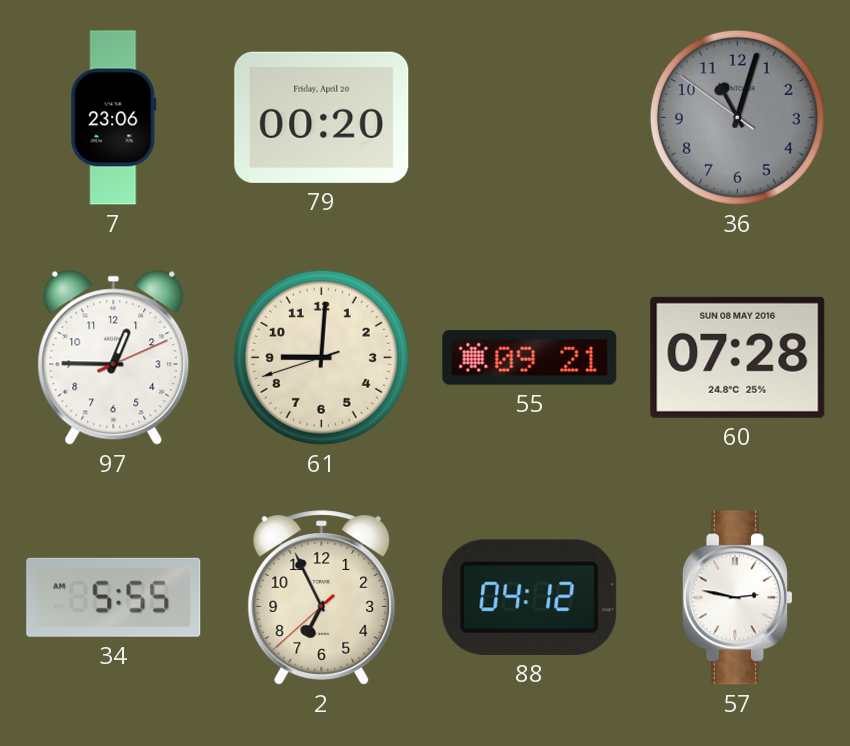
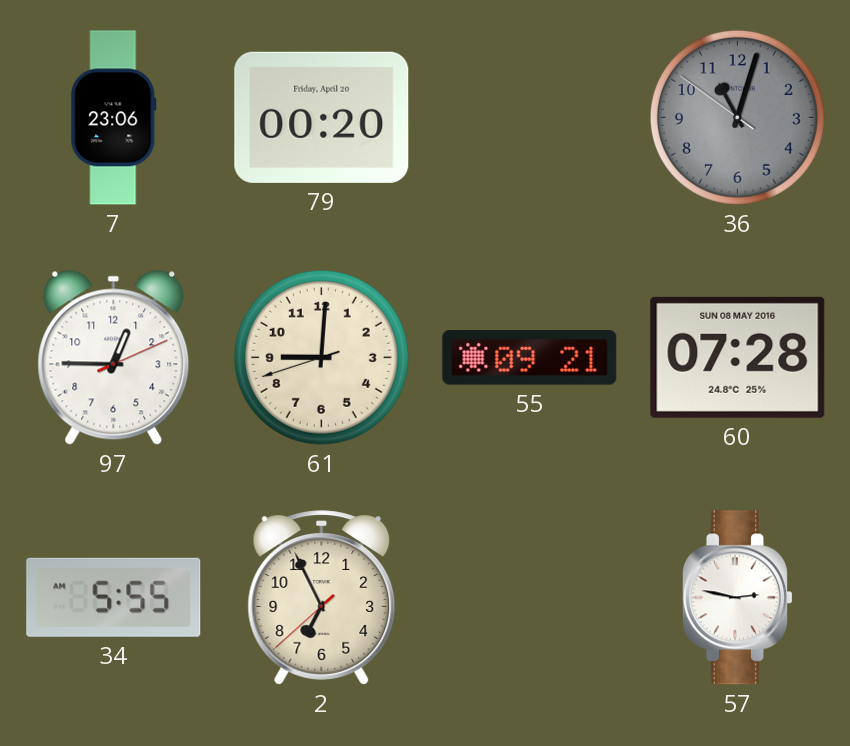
88: 04:12 -> none
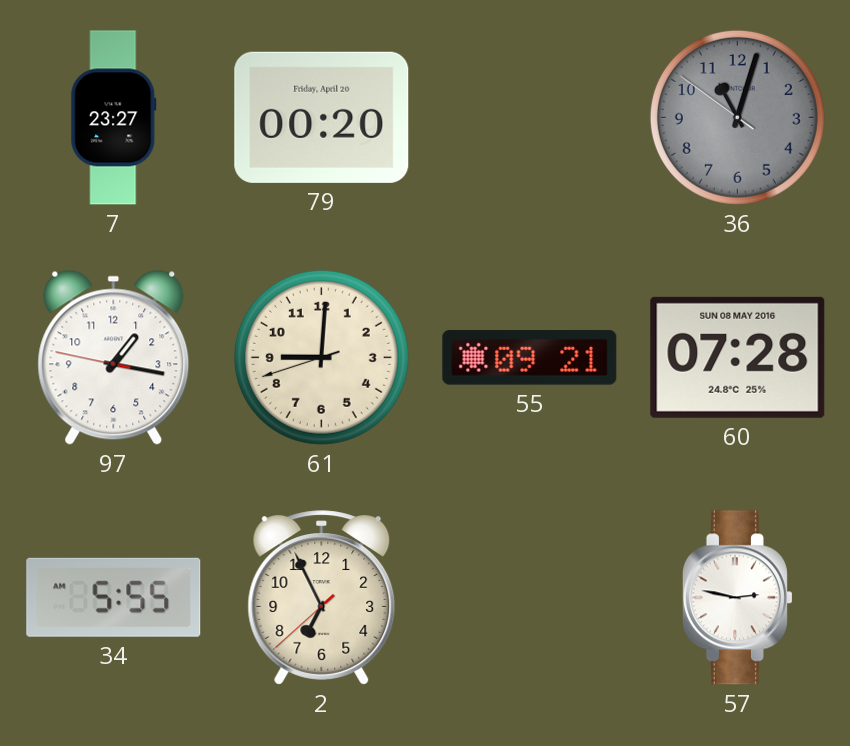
7: 23:06 -> 23:27
97: 12:45 -> 1:16
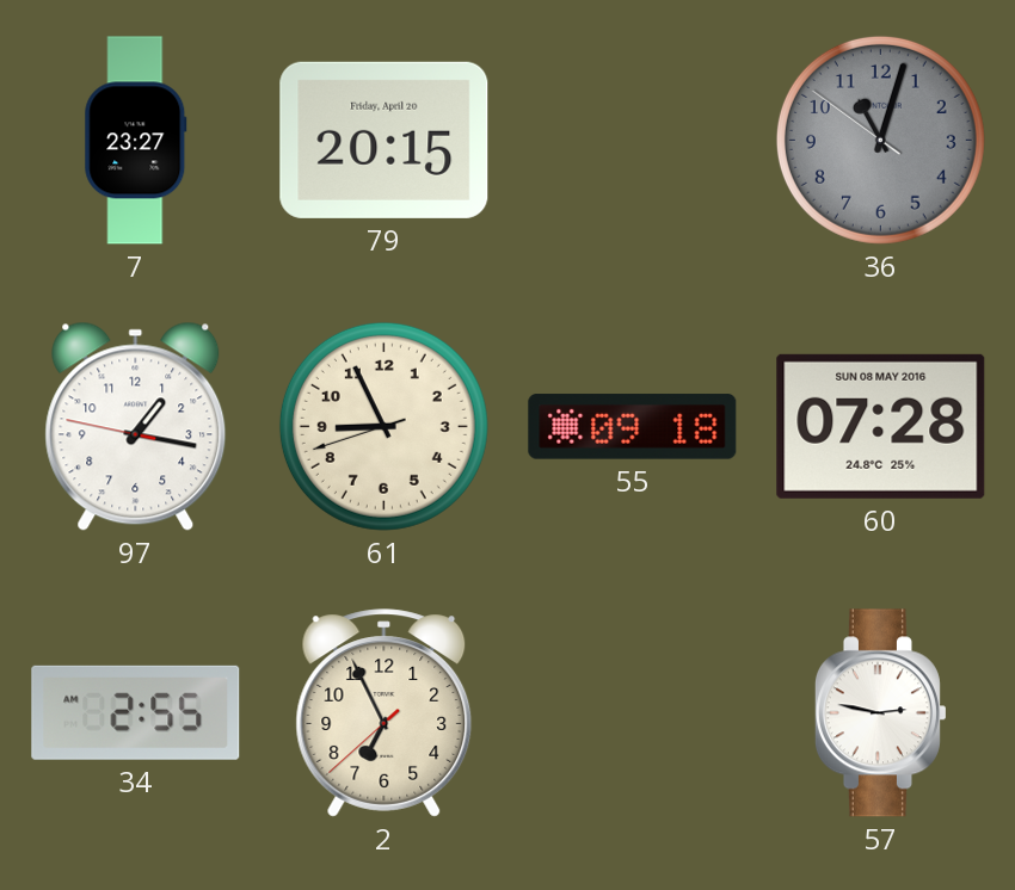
79: 00:20 -> 20:15
61: 9:00 -> 8:55
55: 09:21 -> 09:18
34: 5:55 -> 2:55
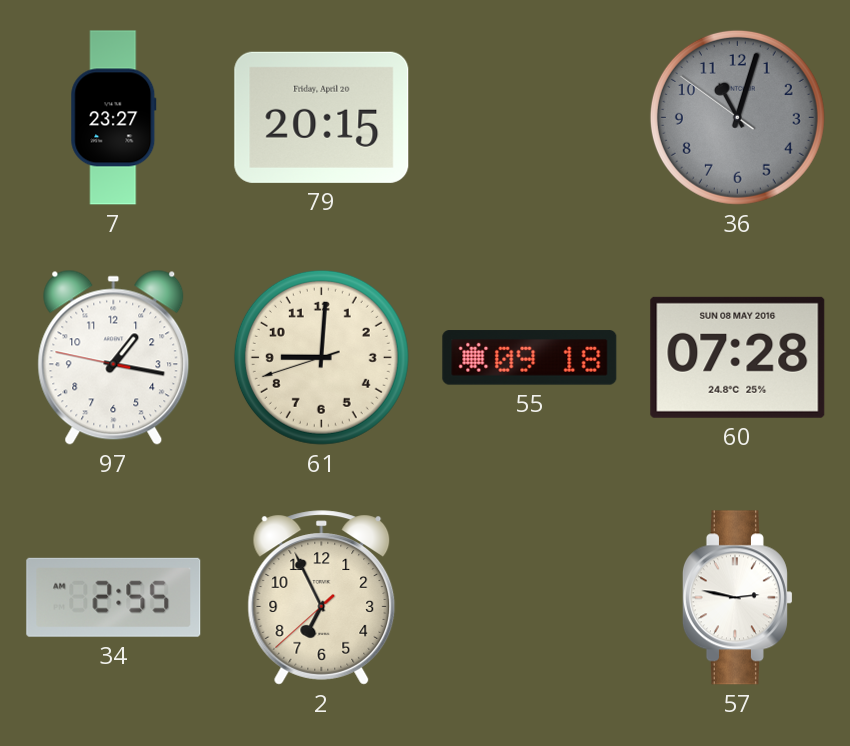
61: 8:55 -> 9:00
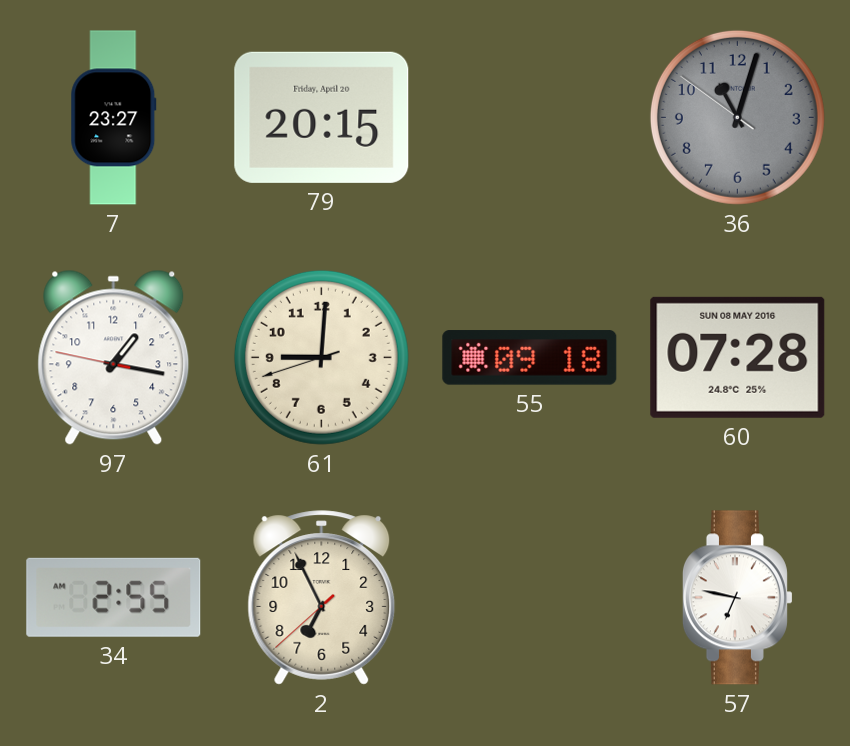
57: 2:47 -> 6:47
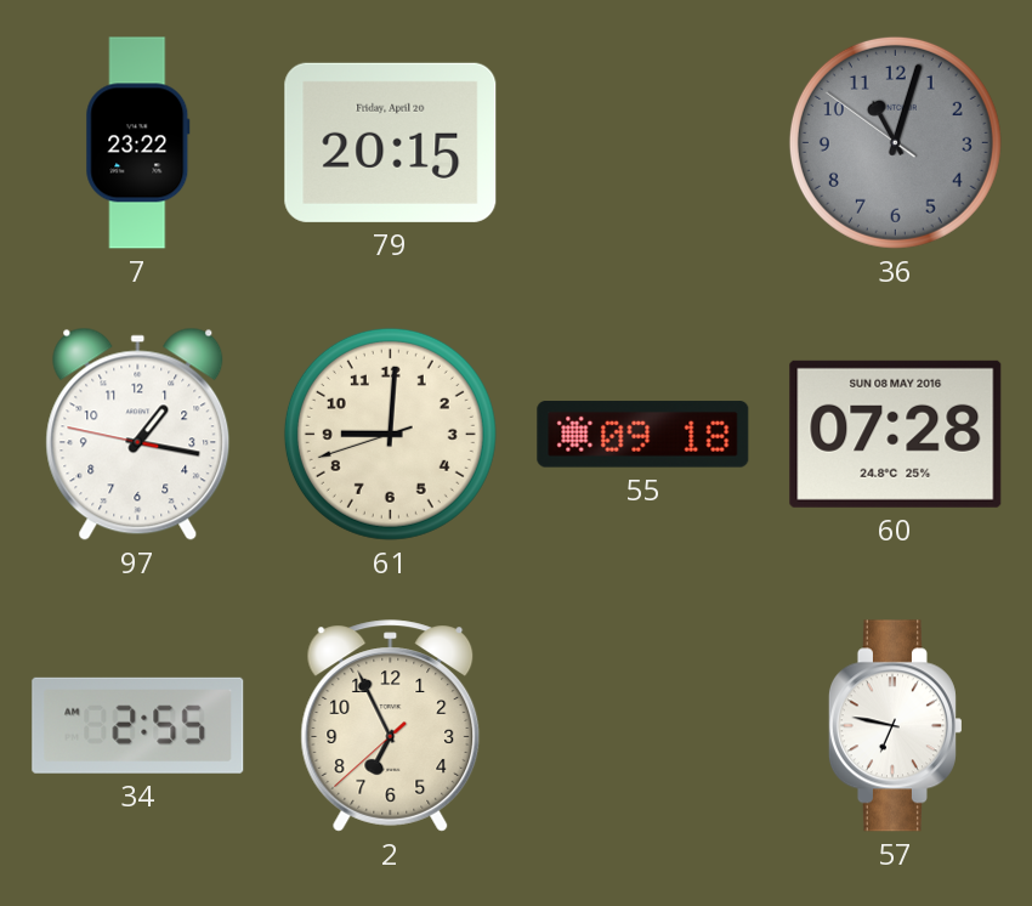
7: 23:27 -> 23:22
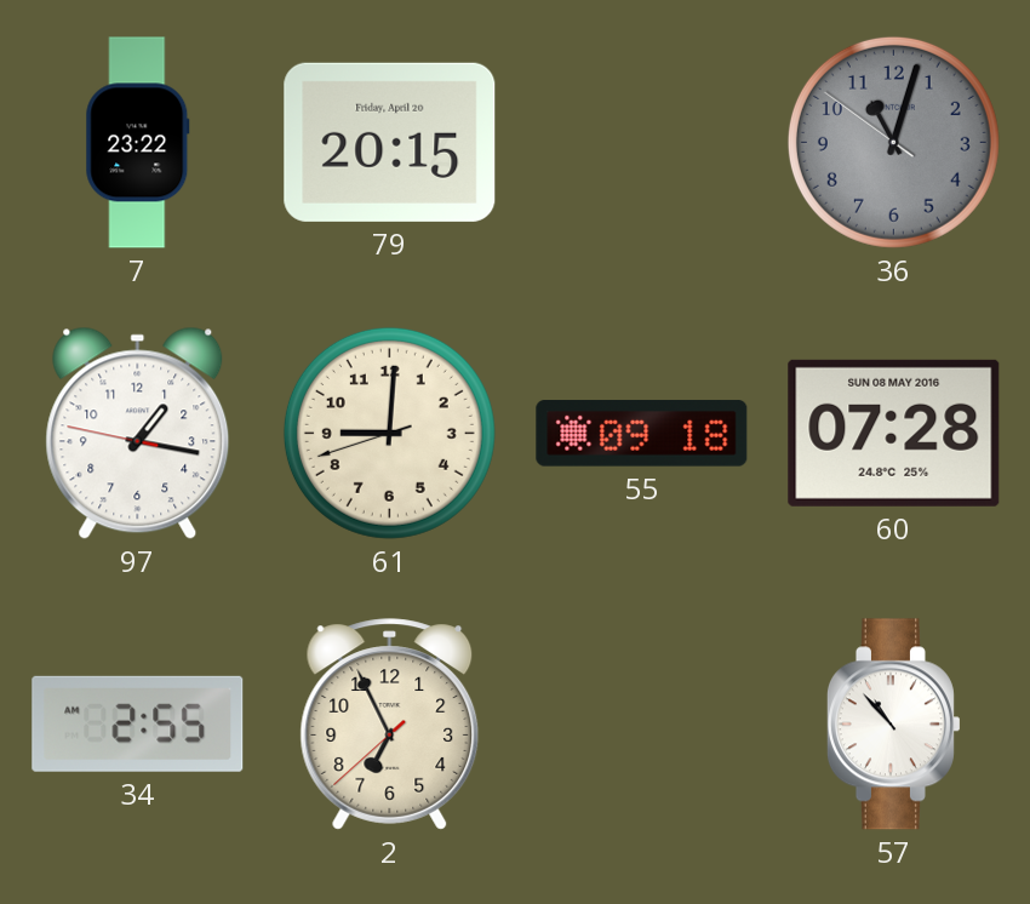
57: 6:47 -> 10:53
